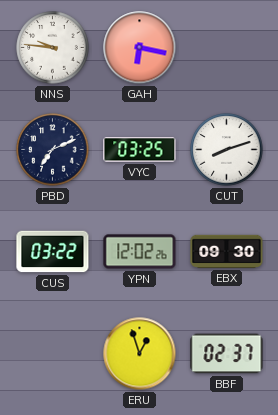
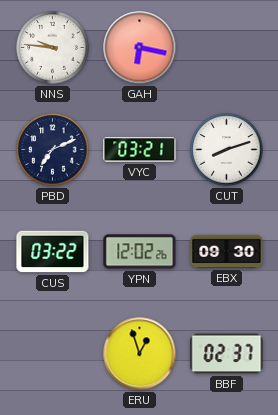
VYC: 03:25 -> 03:21
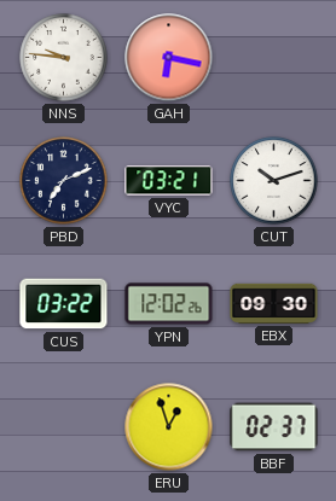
CUT: 8:12 -> 10:12
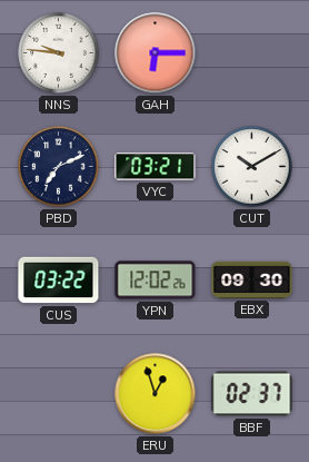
GAH: 6:17 -> 6:15
CUT: 10:12 -> 10:10
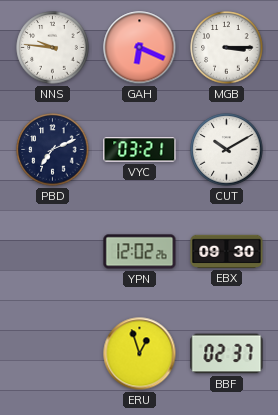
GAH: 6:15 -> 6:19
MGB: none -> 3:15
CUS: 03:22 -> none
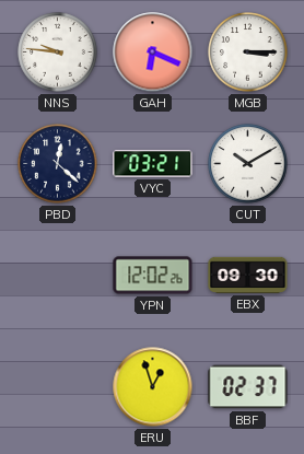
PBD: 7:11 -> 12:22
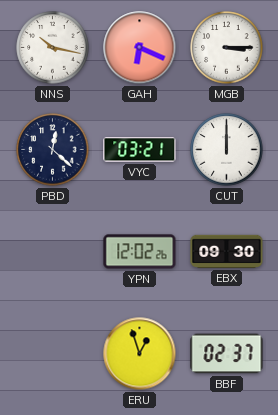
NNS: 9:46 -> 10:17
CUT: 10:10 -> 12:00
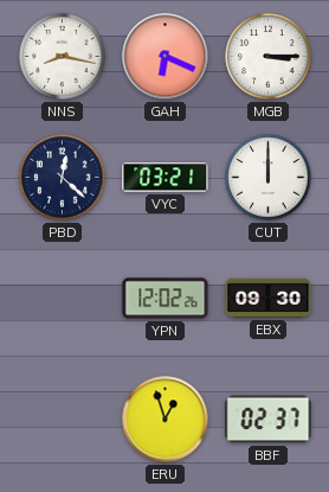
NNS: 10:17 -> 8:17
